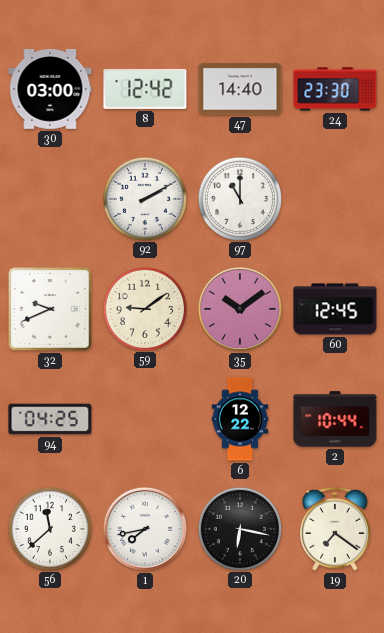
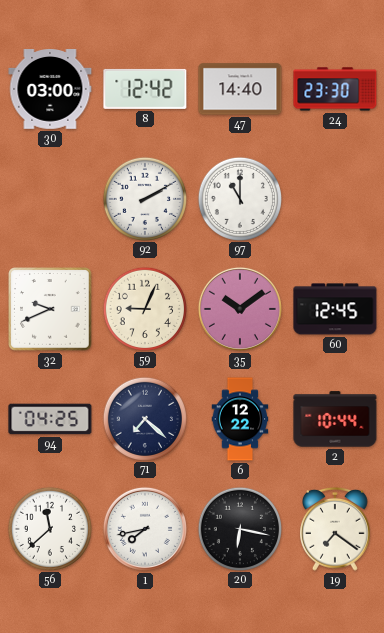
59: 9:09 -> 9:04
71: none -> 7:22
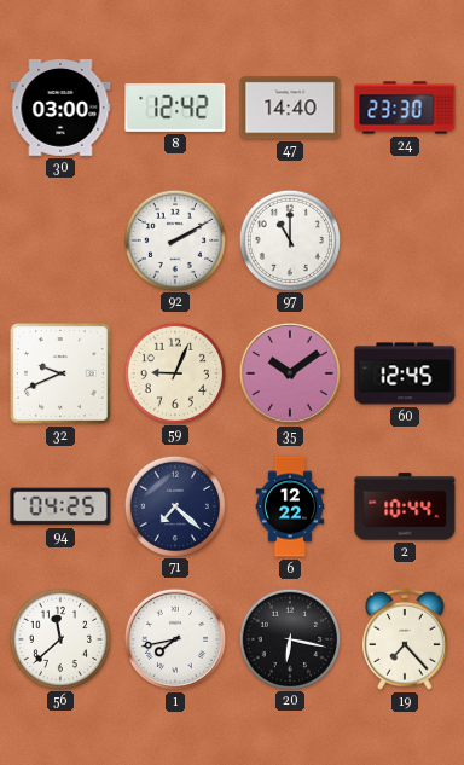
19: 7:21 -> 7:23
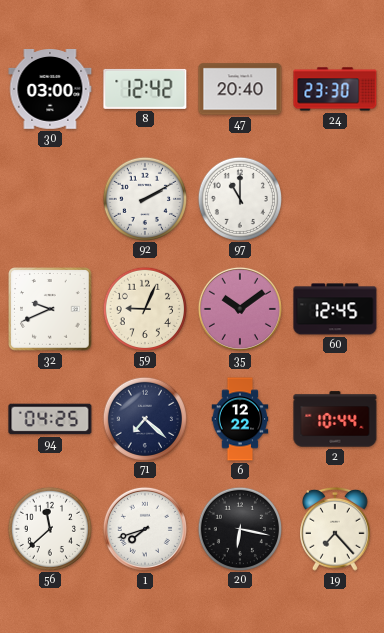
47: 14:40 -> 20:40
1: 7:43 -> 7:42
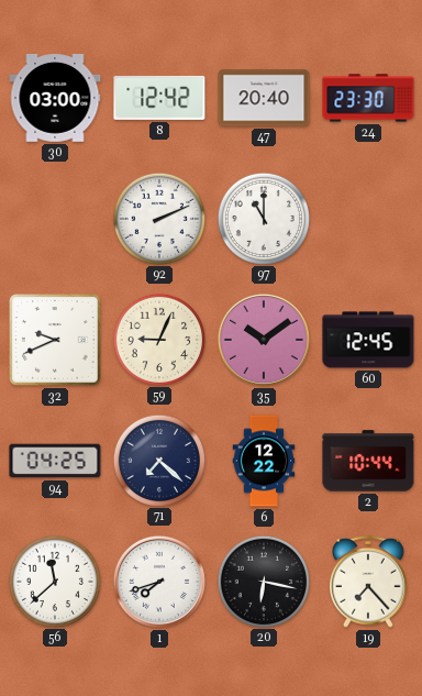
92: 2:10 -> 2:11
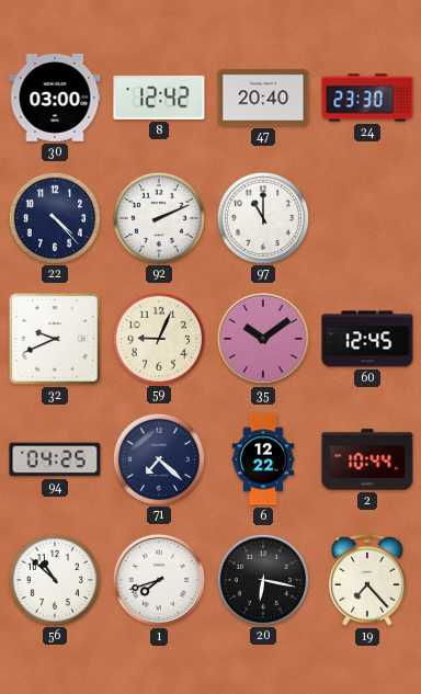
22: none -> 4:23
56: 11:38 -> 10:52
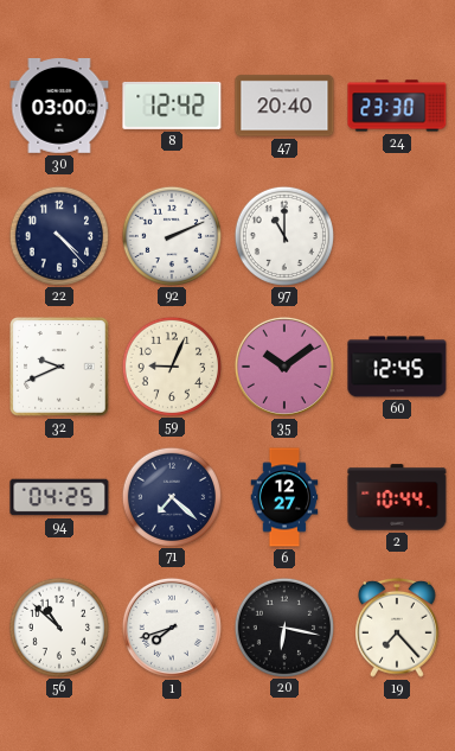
6: 12:22 -> 12:27
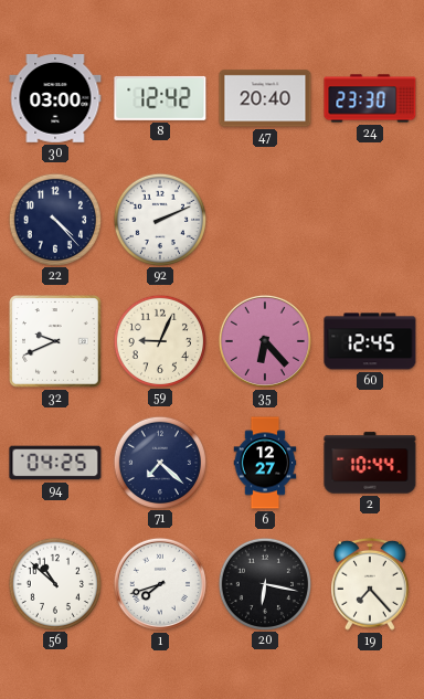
97: 11:00 -> none
35: 10:09 -> 6:23
